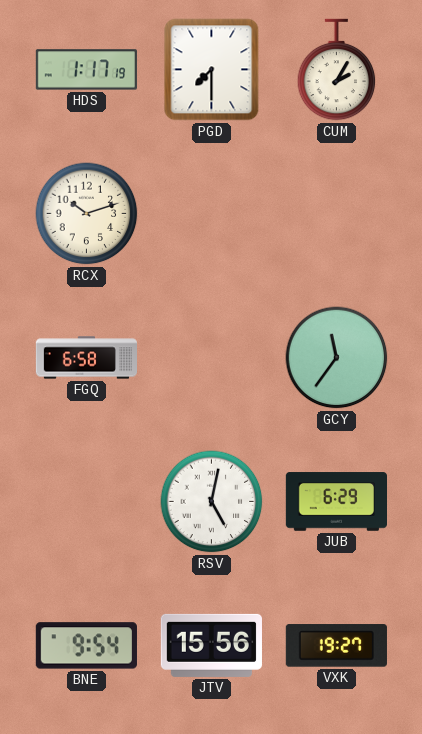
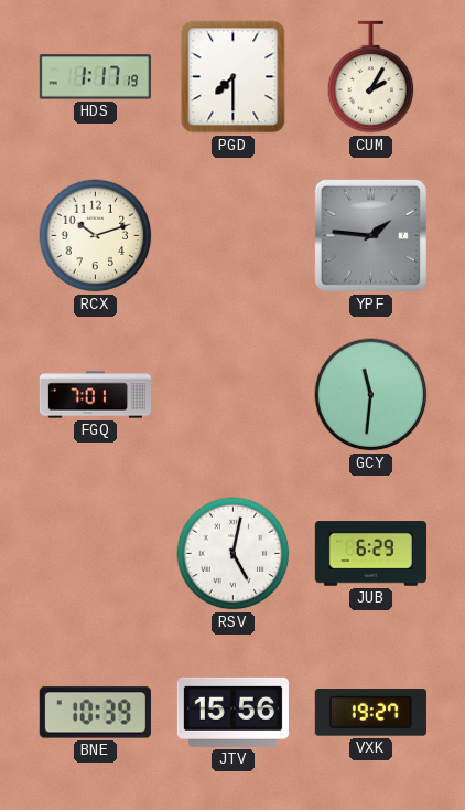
YPF: none -> 1:46
FGQ: 6:58 -> 7:01
GCY: 11:36 -> 11:31
BNE: 9:54 -> 10:39
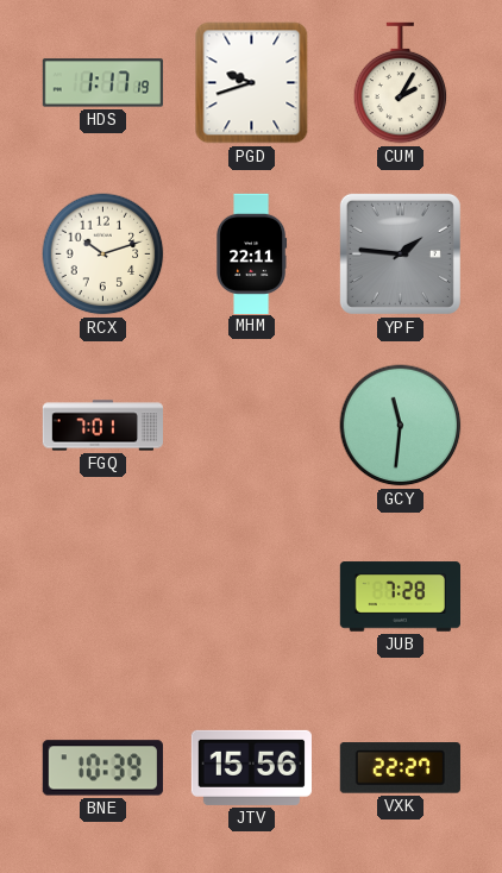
PGD: 7:30 -> 9:42
MHM: none -> 22:11
RSV: 5:02 -> none
JUB: 6:29 -> 7:28
VXK: 19:27 -> 22:27
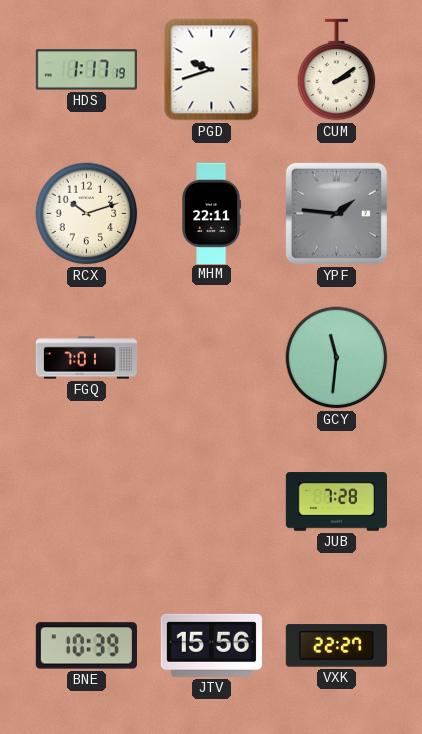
CUM: 2:05 -> 2:09
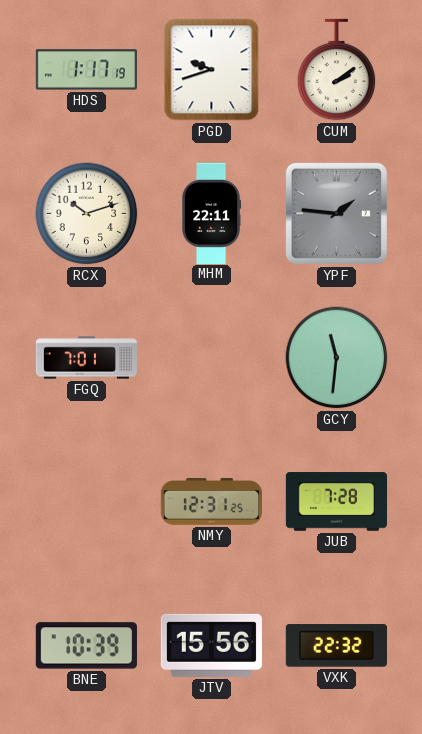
NMY: none -> 12:31
VXK: 22:27 -> 22:32
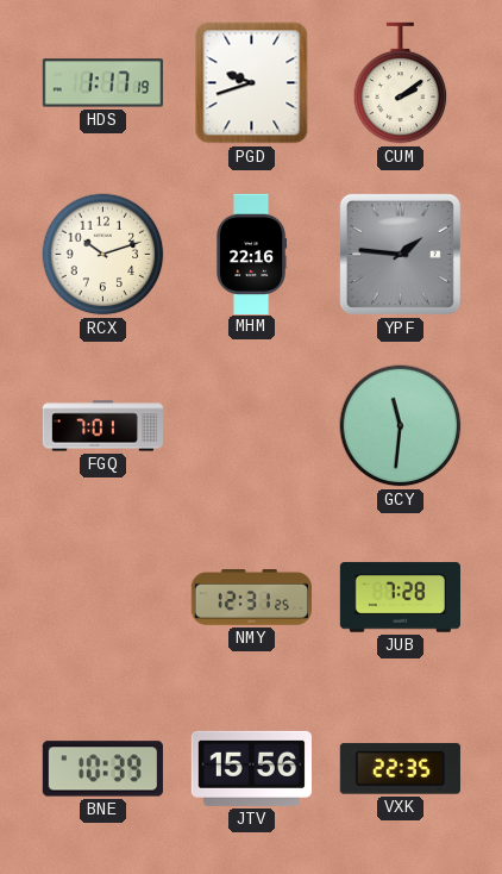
MHM: 22:11 -> 22:16
VXK: 22:32 -> 22:35
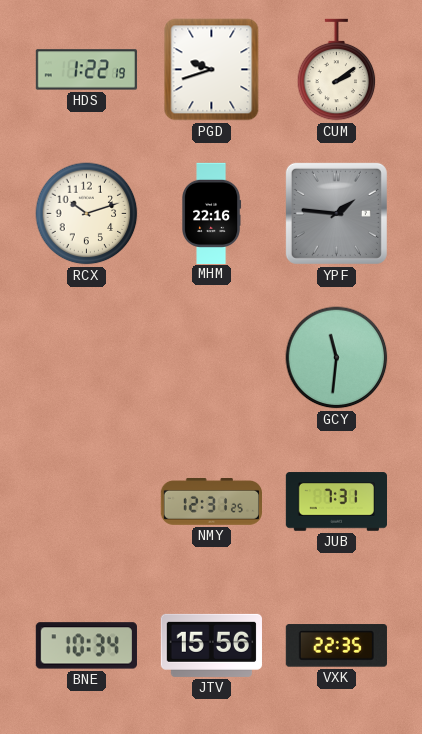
HDS: 1:17 -> 1:22
FGQ: 7:01 -> none
JUB: 7:28 -> 7:31
BNE: 10:39 -> 10:34
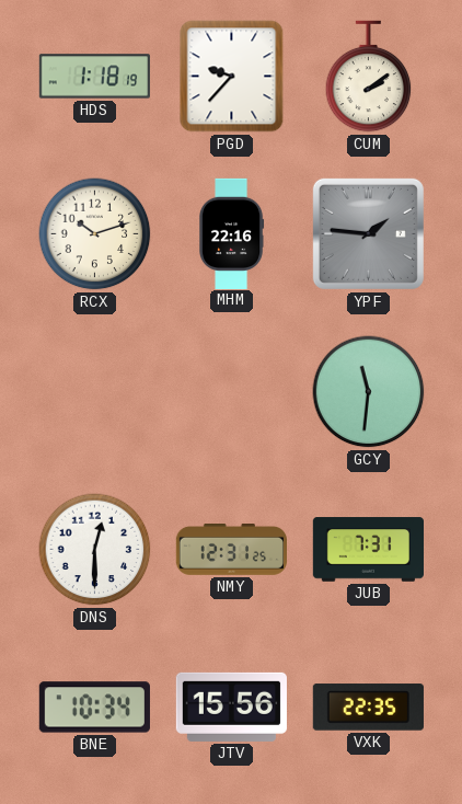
HDS: 1:22 -> 1:18
PGD: 9:42 -> 9:37
DNS: none -> 12:30
